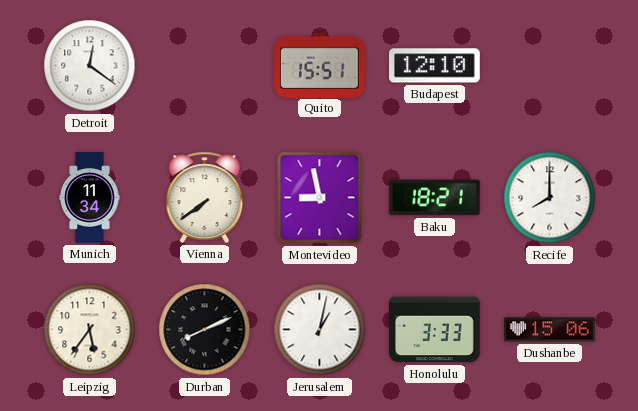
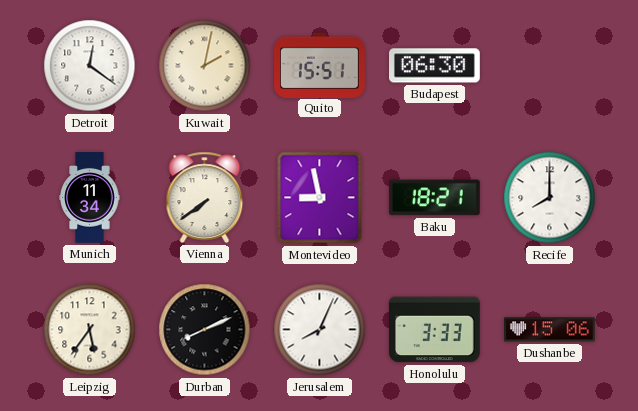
Kuwait: none -> 2:02
Budapest: 12:10 -> 06:30
Jerusalem: 1:02 -> 8:04
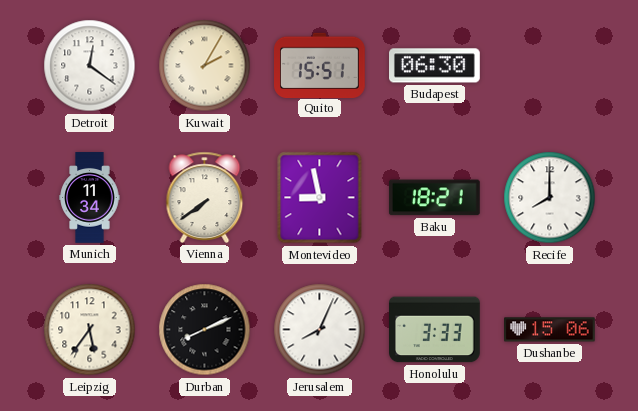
Kuwait: 2:02 -> 2:05
